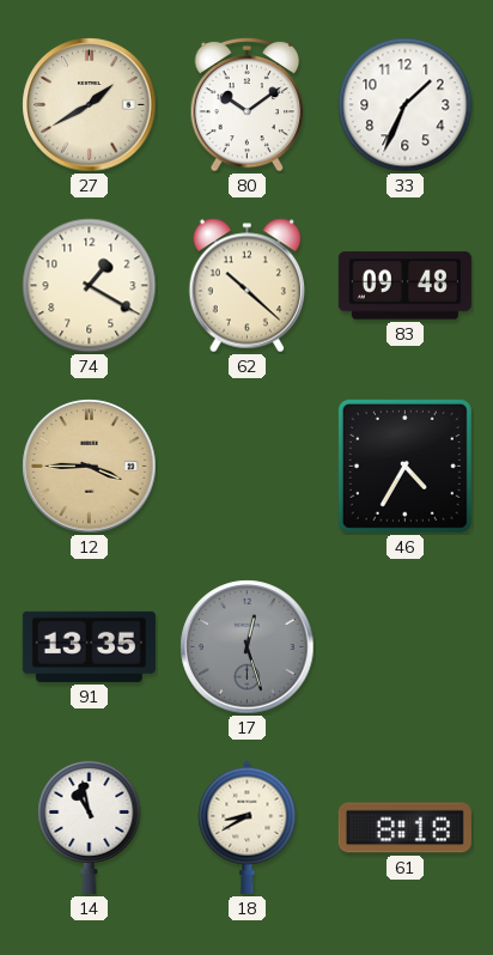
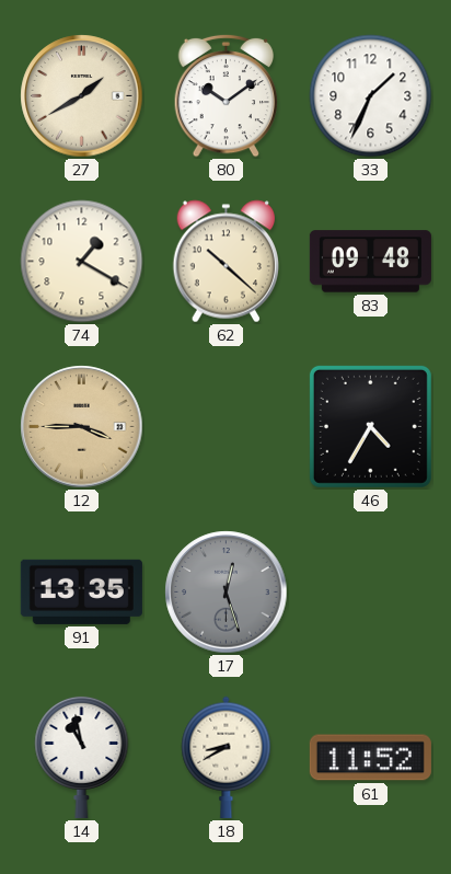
61: 8:18 -> 11:52
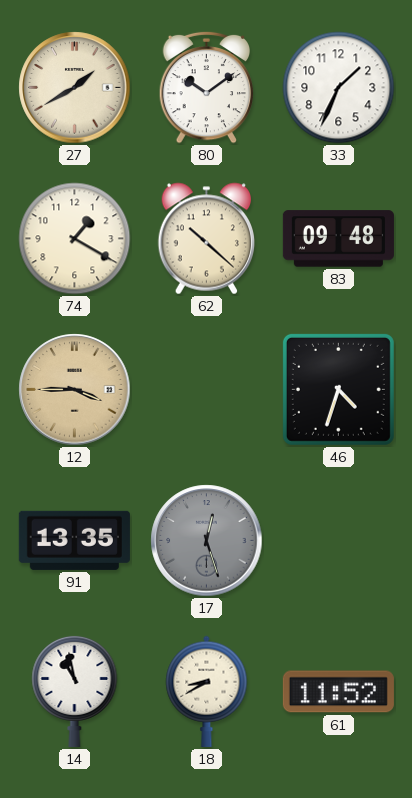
46: 4:35 -> 4:33
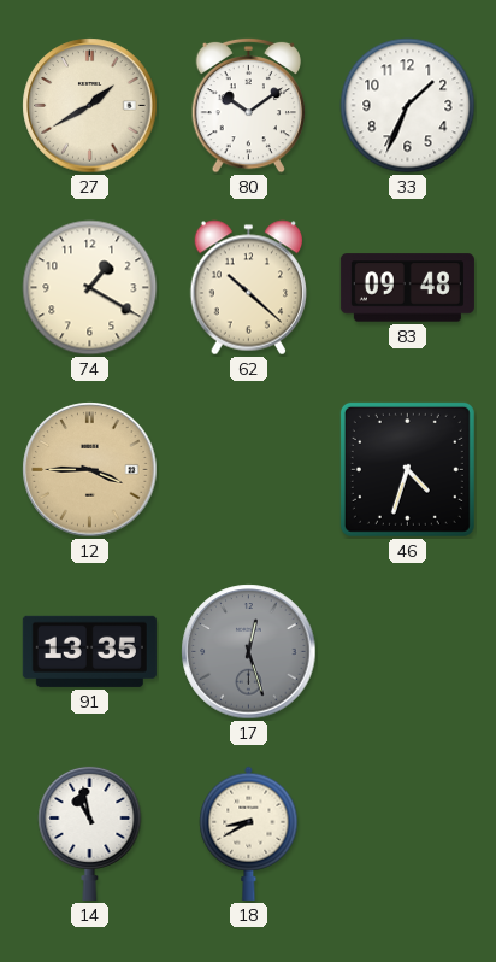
61: 11:52 -> none
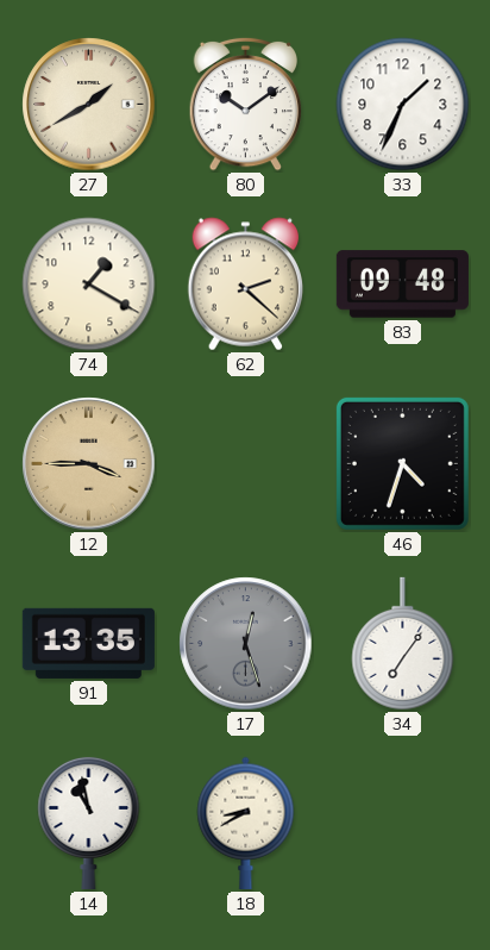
62: 10:22 -> 2:22
34: none -> 7:06
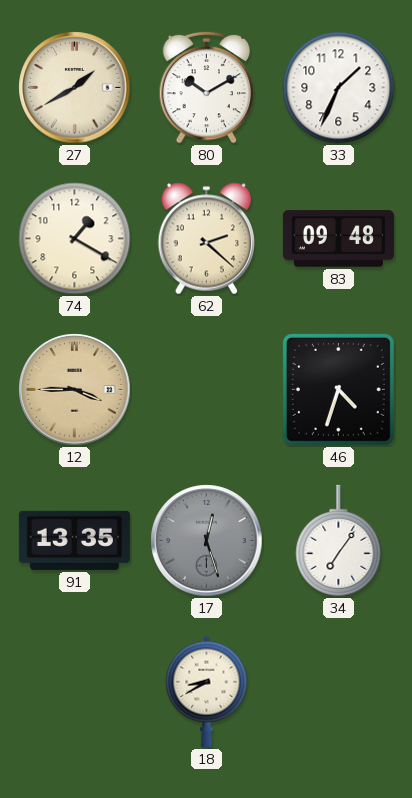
80: 10:09 -> 10:10
14: 10:58 -> none
